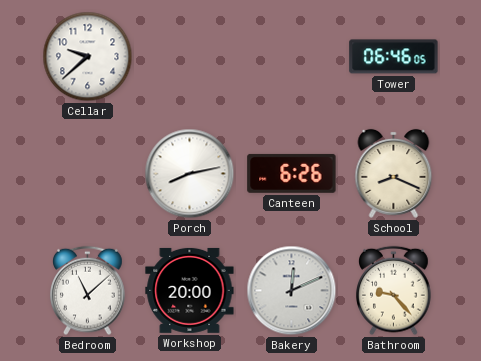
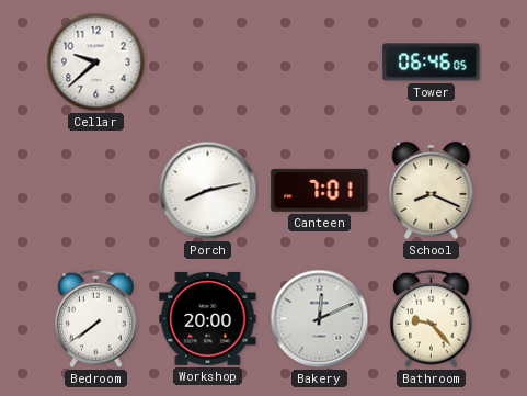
Canteen: 6:26 -> 7:01
Bedroom: 11:08 -> 7:39
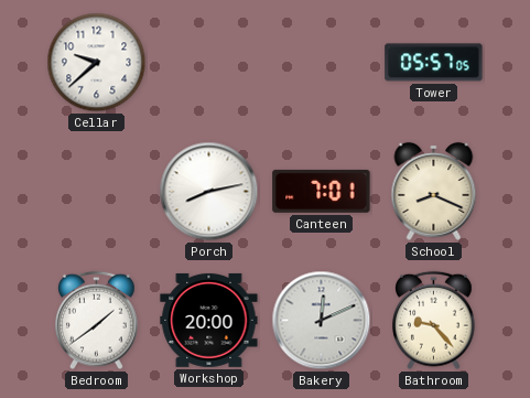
Tower: 06:46 -> 05:57
Bedroom: 7:39 -> 1:39
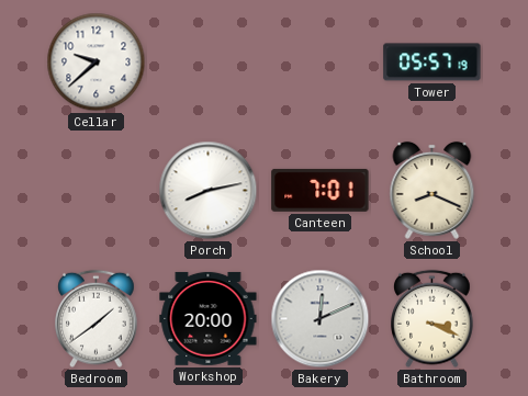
Tower: 05:57:05 -> 05:57:19
Bathroom: 9:23 -> 3:19
